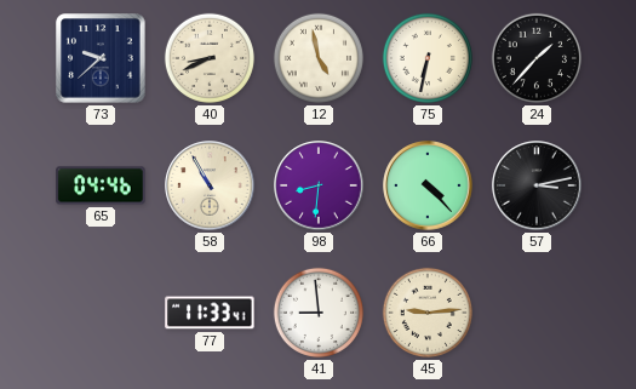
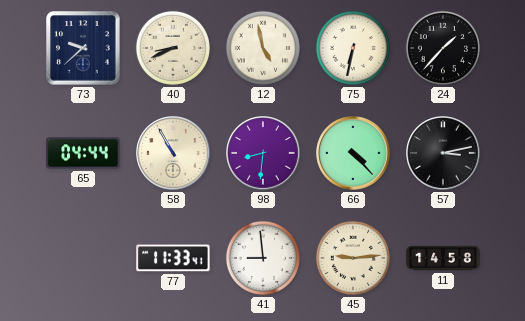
65: 04:46 -> 04:44
11: none -> 14:58
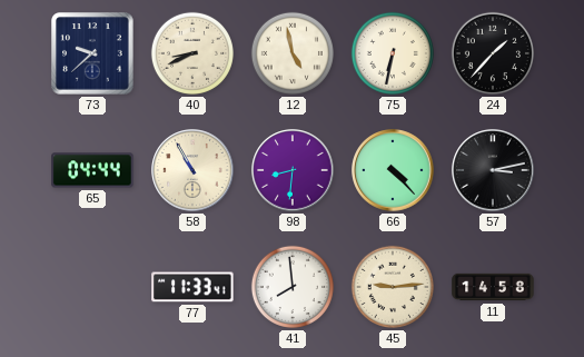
41: 8:59 -> 7:59
